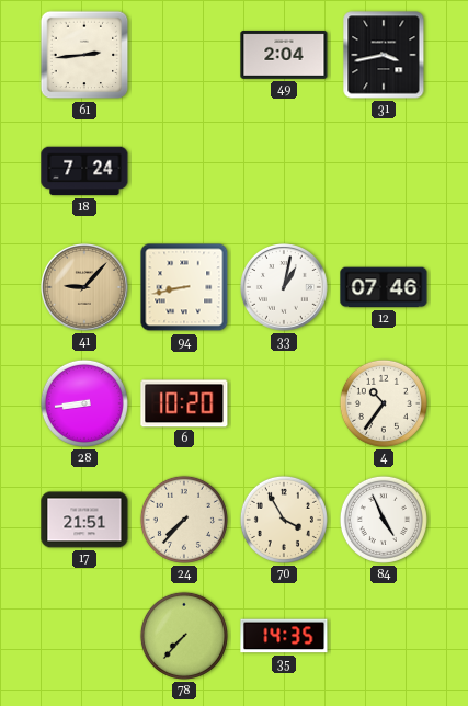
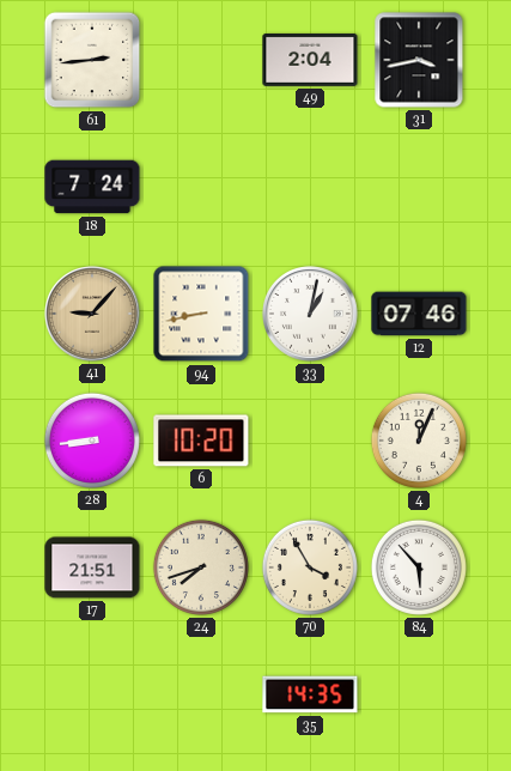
4: 10:36 -> 12:04
24: 7:37 -> 7:42
84: 4:56 -> 5:53
78: 7:37 -> none
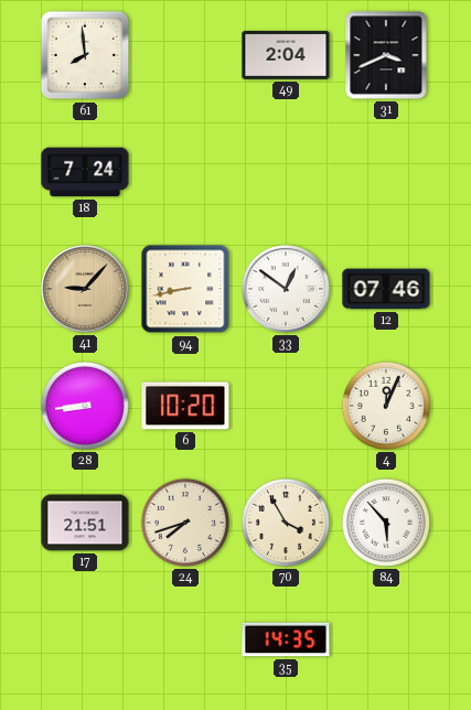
61: 2:44 -> 7:59
31: 3:43 -> 3:41
33: 1:02 -> 12:51
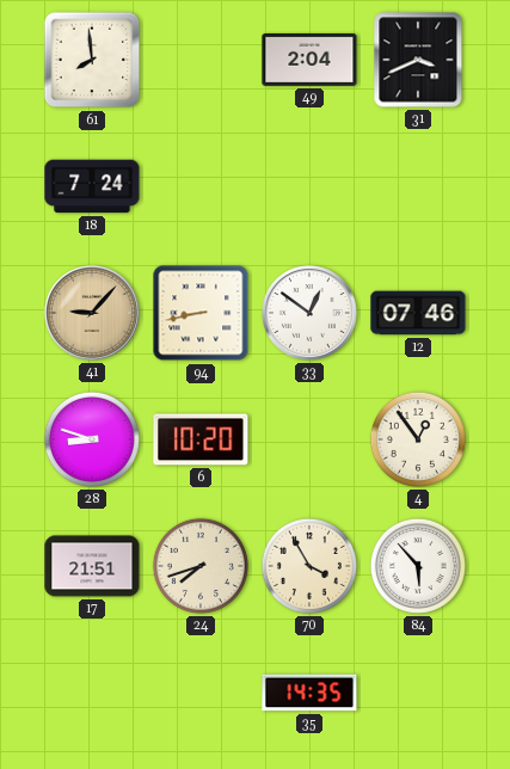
28: 8:44 -> 8:48
4: 12:04 -> 12:54
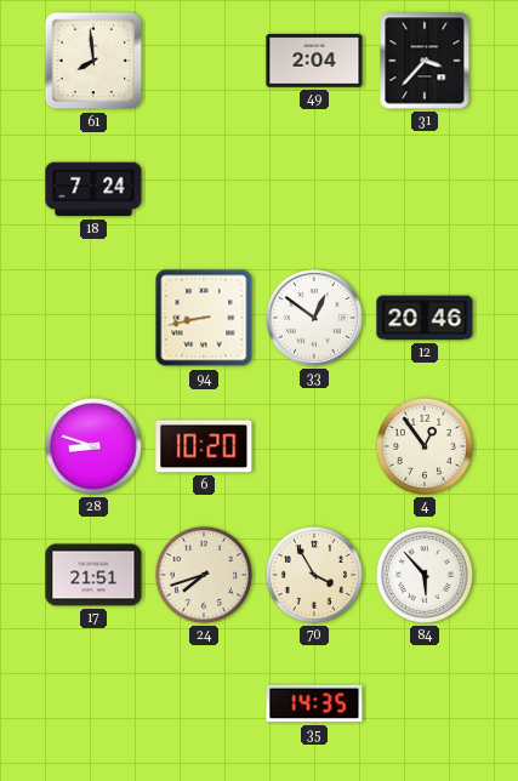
31: 3:41 -> 3:37
41: 9:07 -> none
12: 07:46 -> 20:46
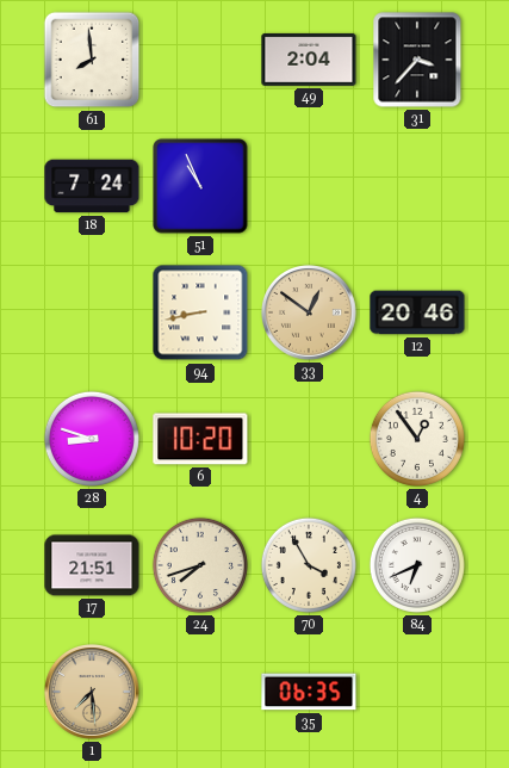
51: none -> 10:56
33 dial: white -> champagne
84: 5:53 -> 6:41
1: none -> 7:29
35: 14:35 -> 06:35
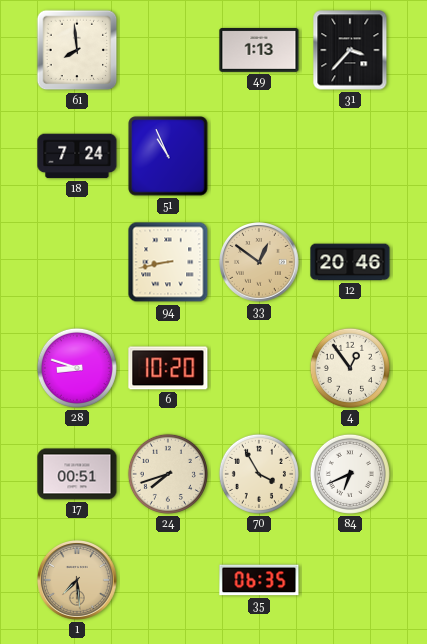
49: 2:04 -> 1:13
17: 21:51 -> 00:51
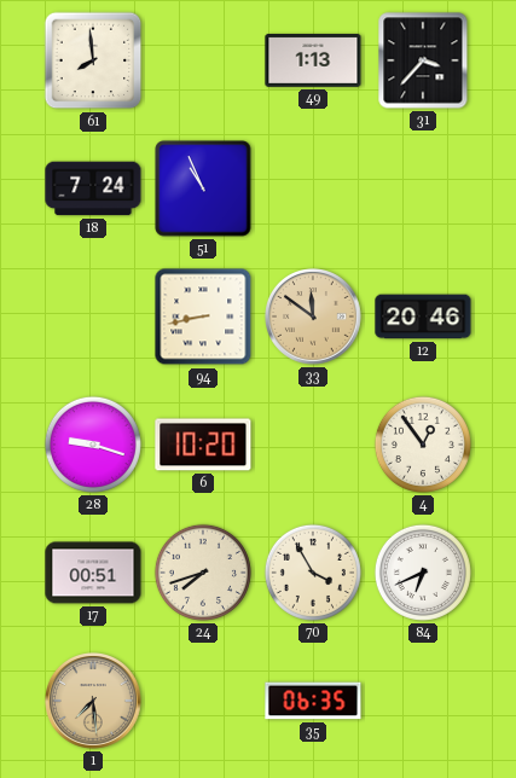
33: 12:51 -> 11:51
28: 8:48 -> 9:18
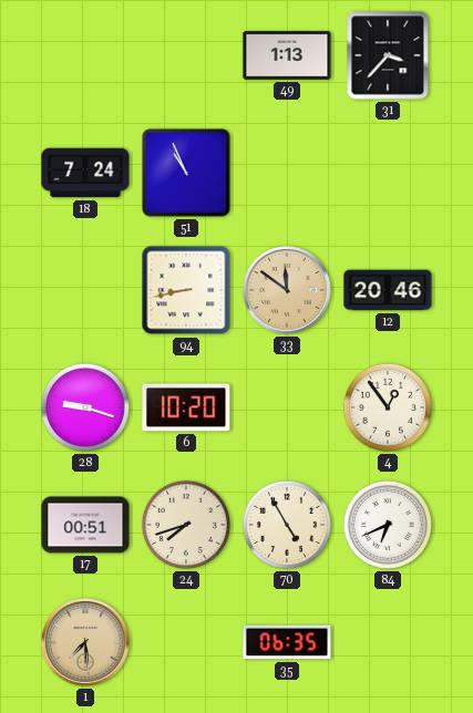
61: 7:59 -> none
70: 3:55 -> 4:55
